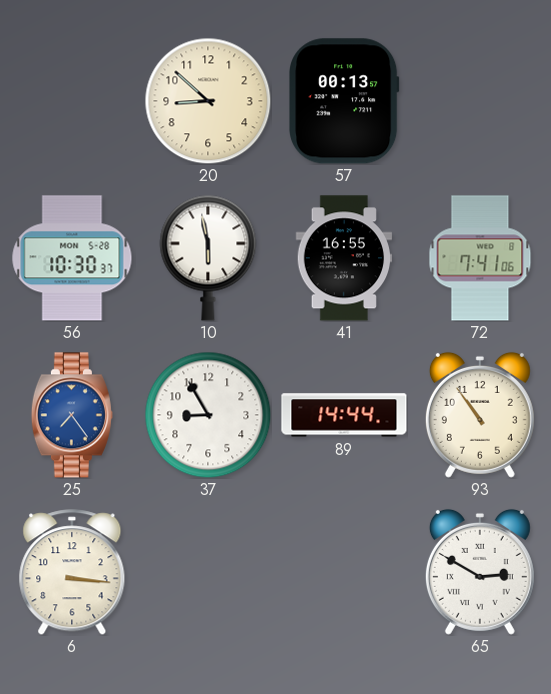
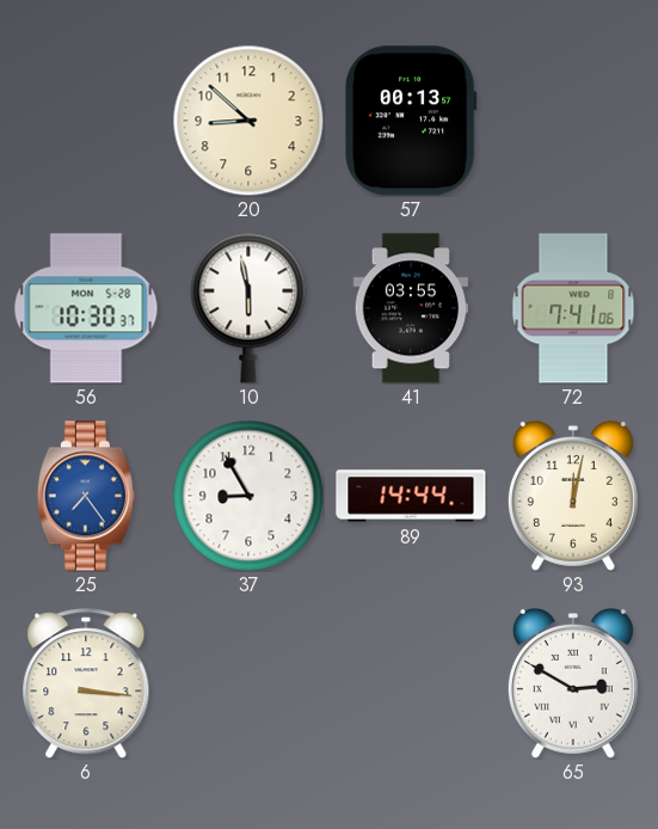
41: 16:55 -> 03:55
93: 10:54 -> 12:02
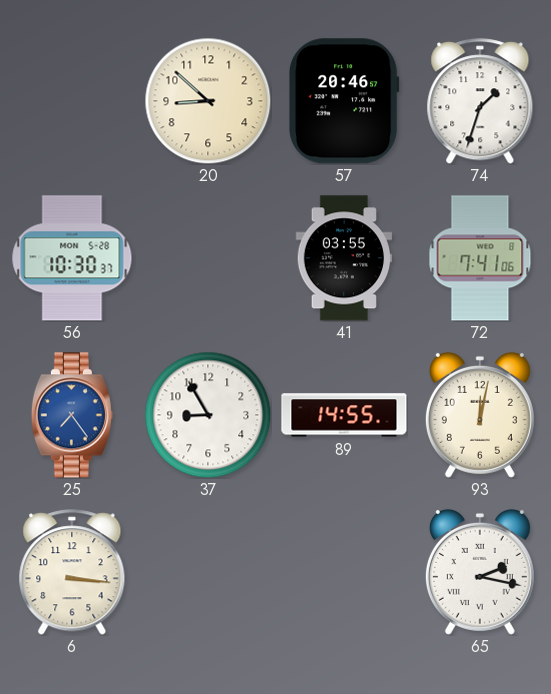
57: 00:13 -> 20:46
74: none -> 1:33
10: 5:58 -> none
89: 14:44 -> 14:55
65: 2:50 -> 2:17
